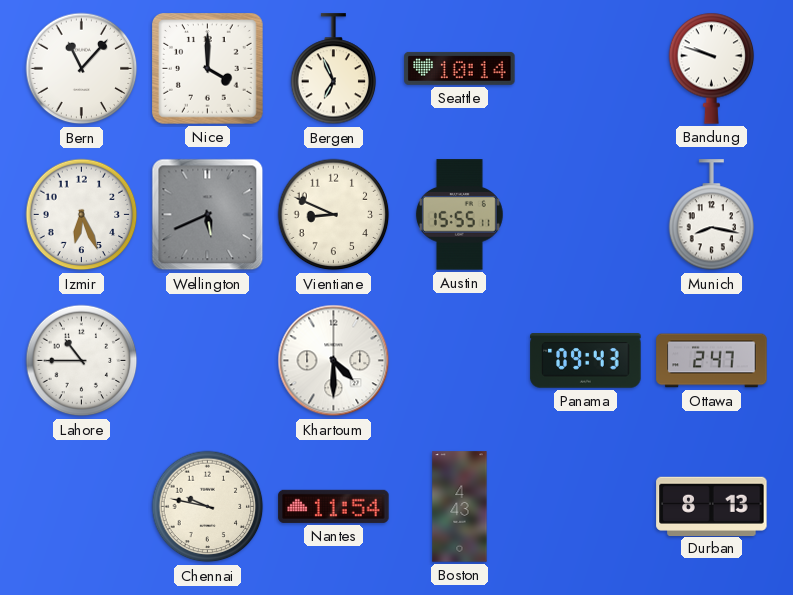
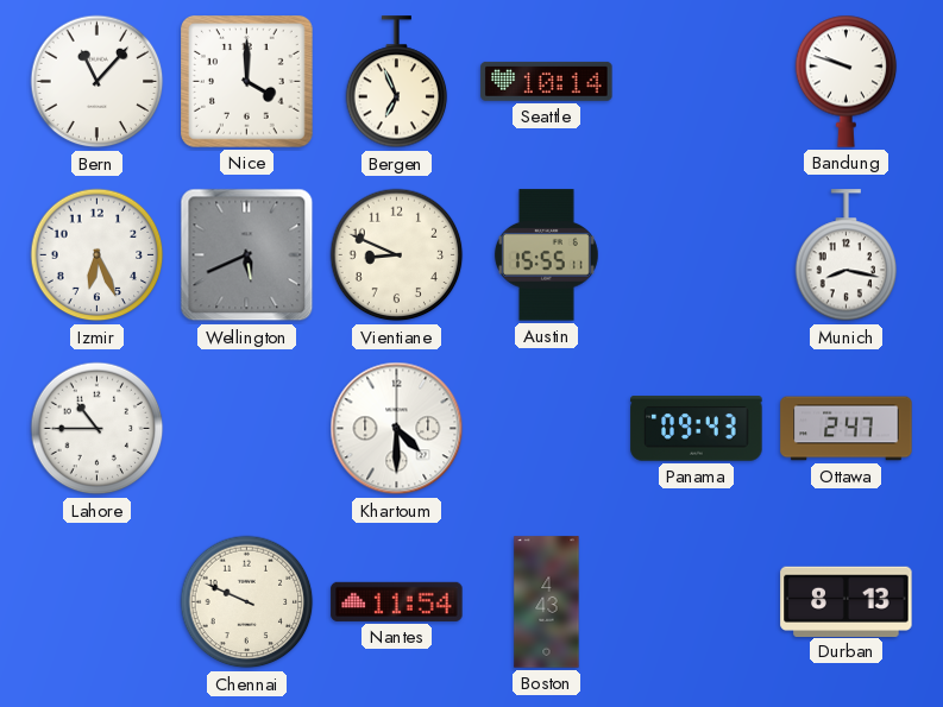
Chennai: 9:47 -> 9:49
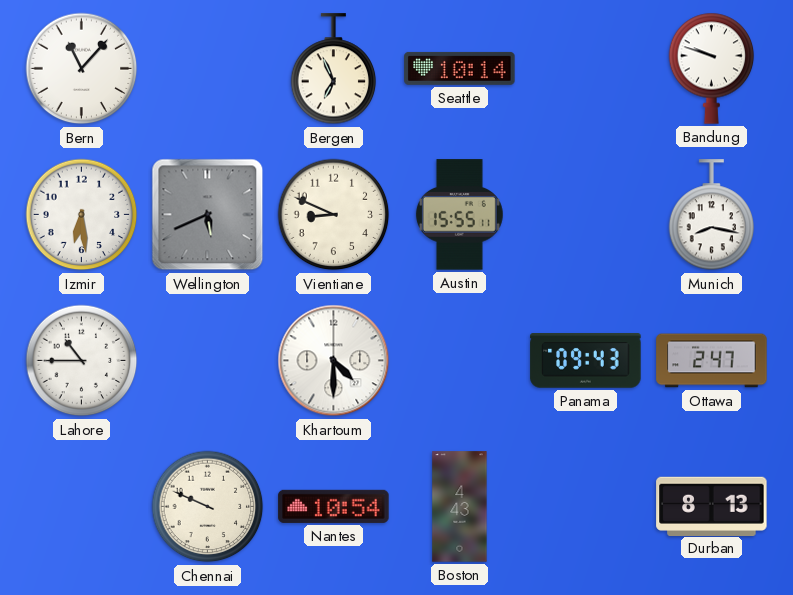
Nice: 4:00 -> none
Izmir: 6:26 -> 6:29
Nantes: 11:54 -> 10:54
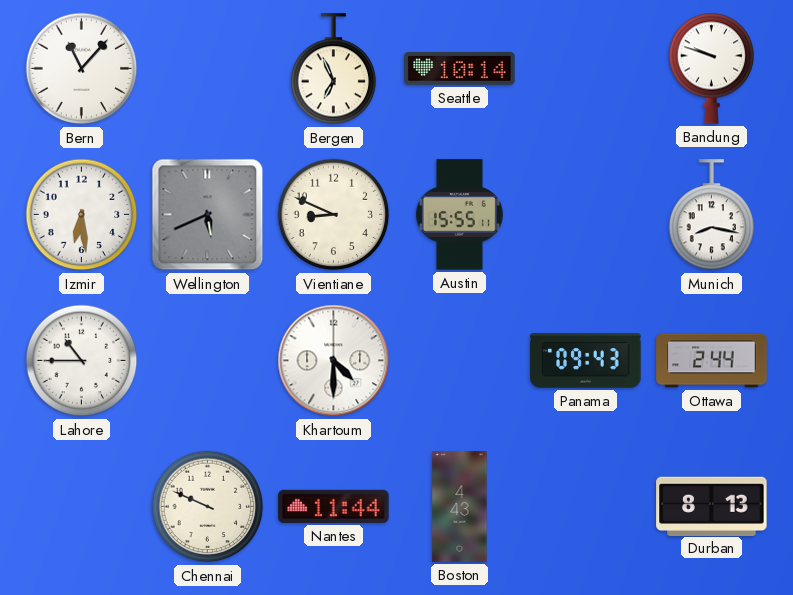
Ottawa: 2:47 -> 2:44
Nantes: 10:54 -> 11:44
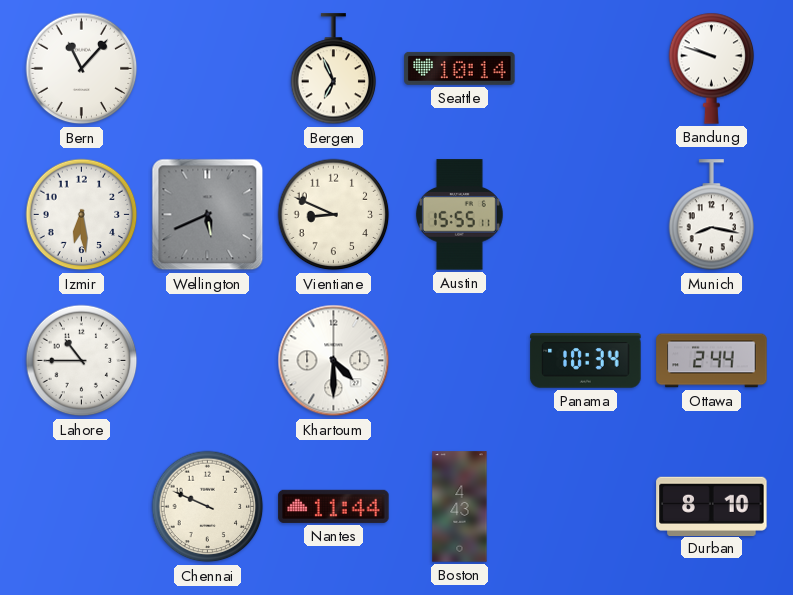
Panama: 09:43 -> 10:34
Durban: 8:13 -> 8:10
